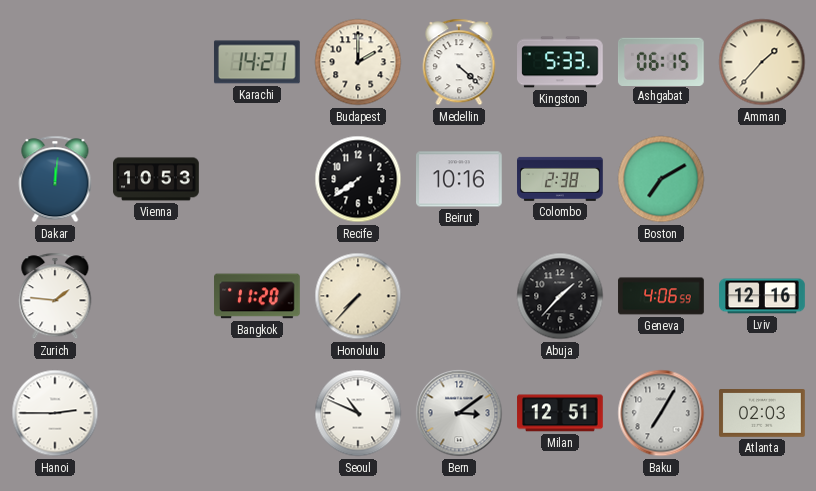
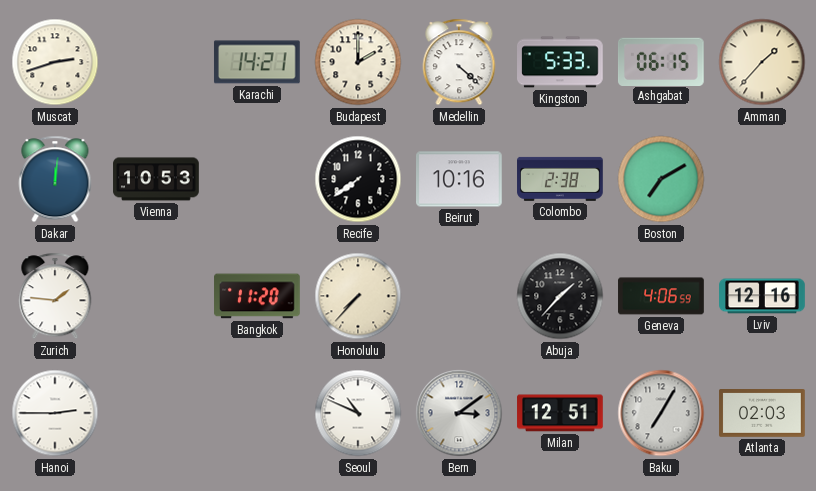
Muscat: none -> 2:42
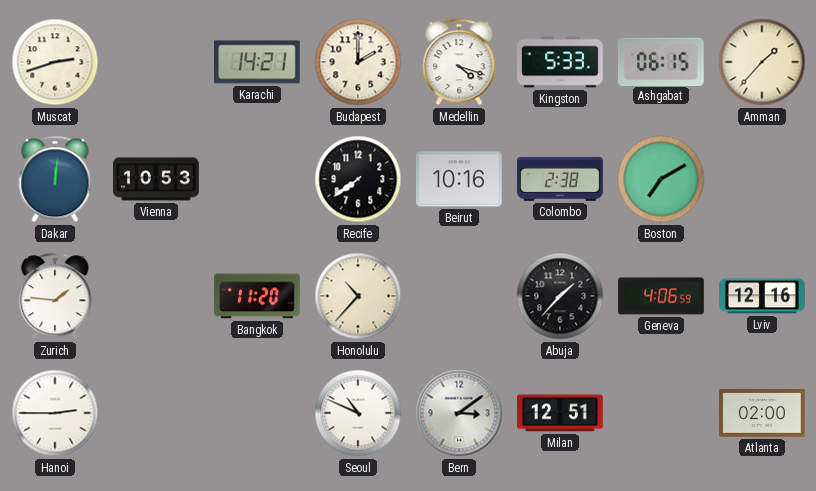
Medellin: 4:22 -> 4:18
Honolulu: 7:37 -> 10:37
Baku: 7:05 -> none
Atlanta: 02:03 -> 02:00
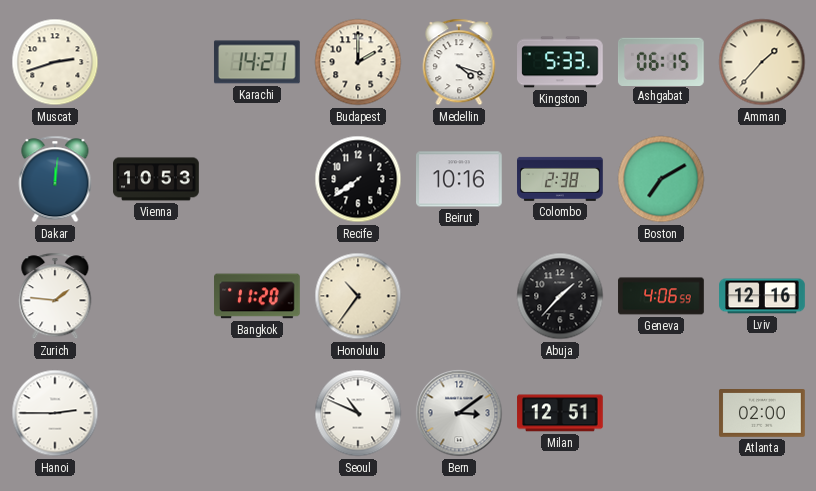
Honolulu: 10:37 -> 10:36
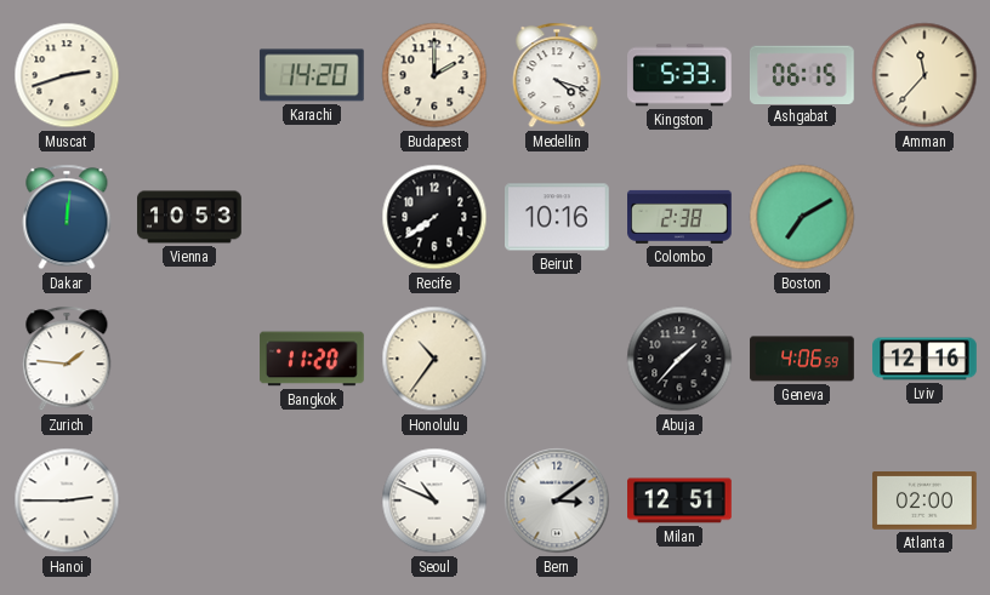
Karachi: 14:21 -> 14:20
Amman: 1:37 -> 11:37
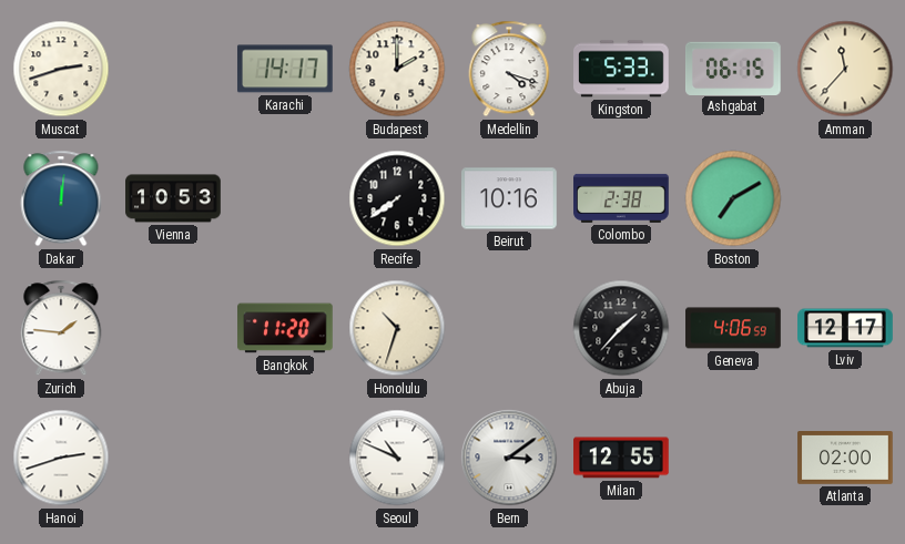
Karachi: 14:20 -> 14:17
Honolulu: 10:36 -> 10:33
Lviv: 12:16 -> 12:17
Hanoi: 2:45 -> 2:42
Milan: 12:51 -> 12:55
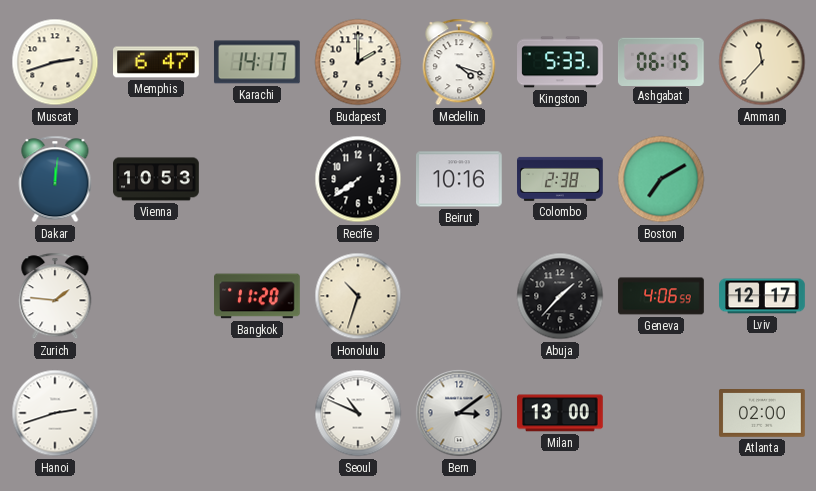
Memphis: none -> 6:47
Milan: 12:55 -> 13:00
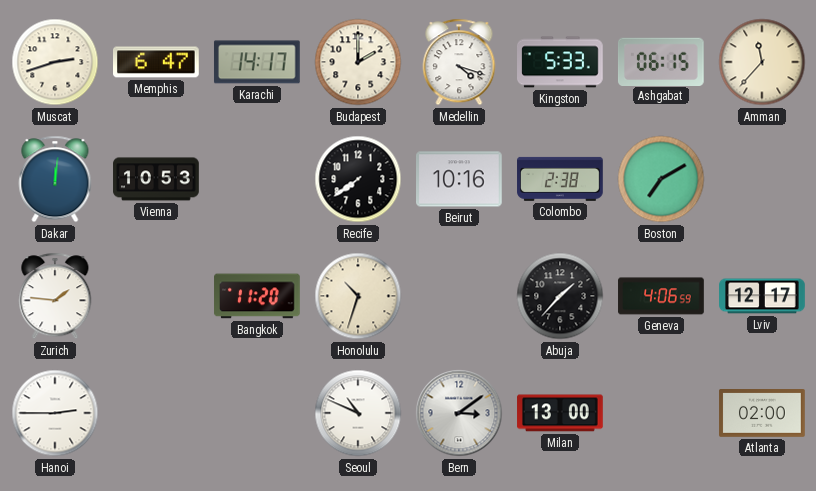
Hanoi: 2:42 -> 2:45
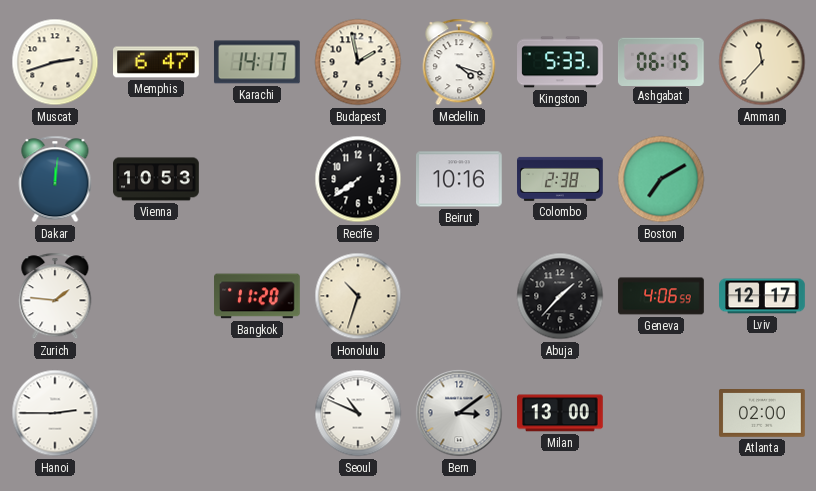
Budapest: 2:00 -> 1:58
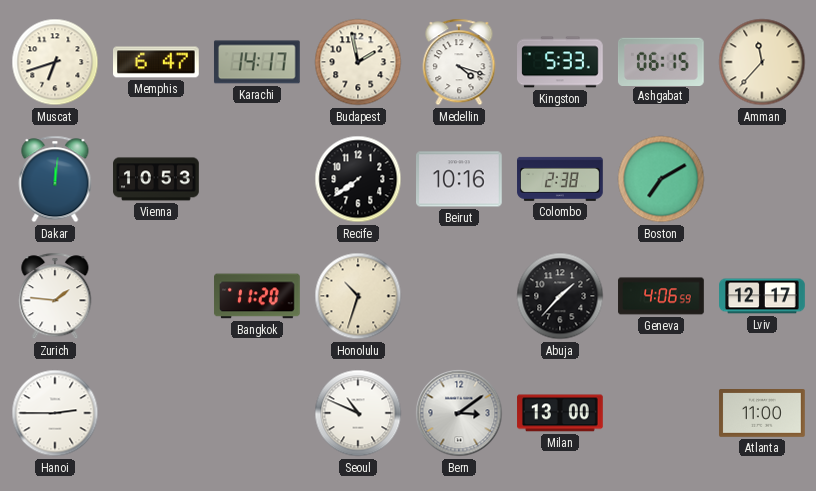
Muscat: 2:42 -> 6:42
Atlanta: 02:00 -> 11:00
